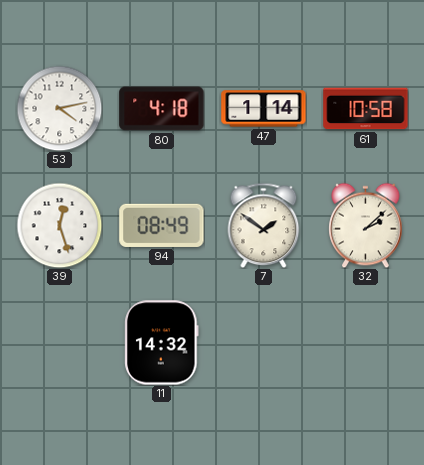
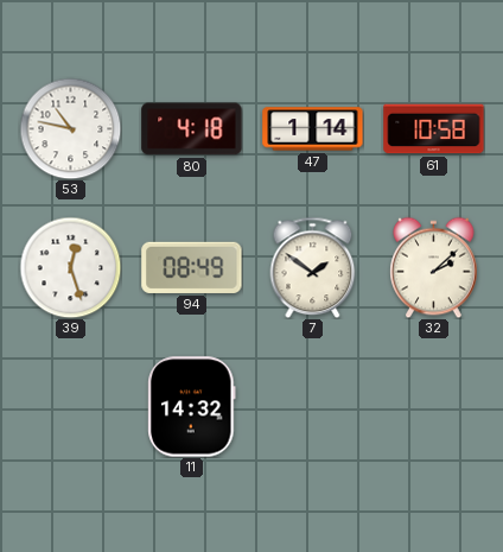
53: 4:13 -> 10:47
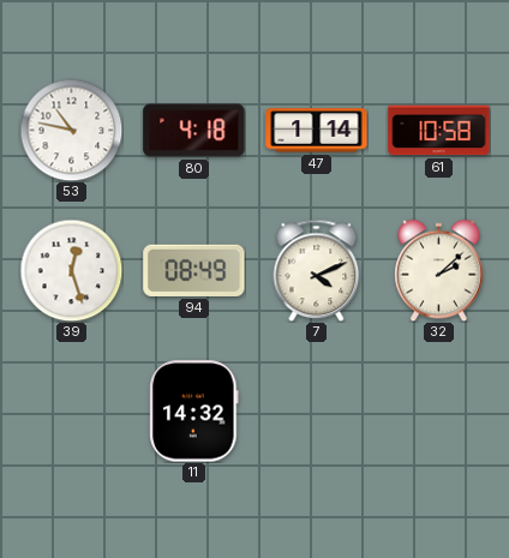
7: 1:51 -> 4:11
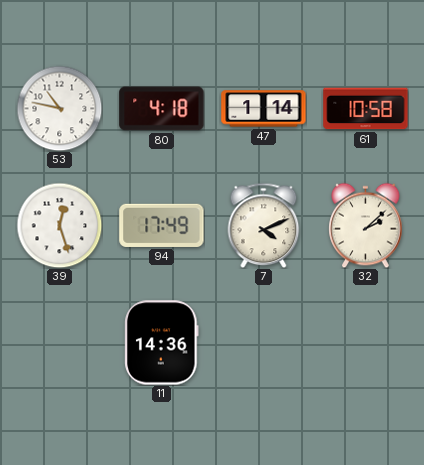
94: 08:49 -> 17:49
11: 14:32 -> 14:36
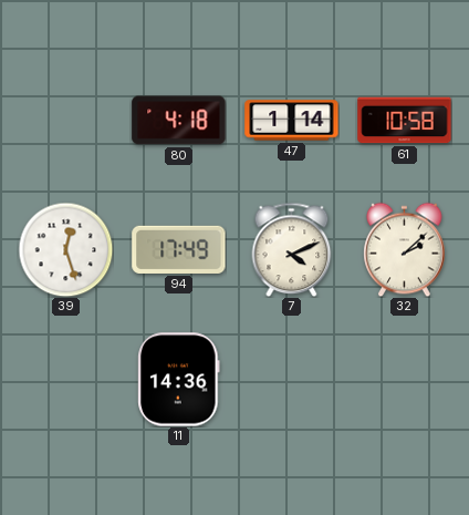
53: 10:47 -> none
